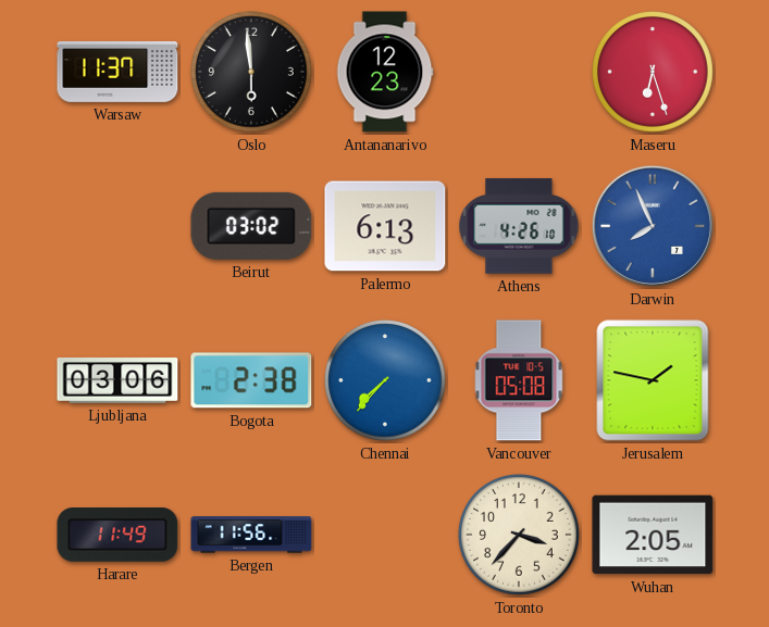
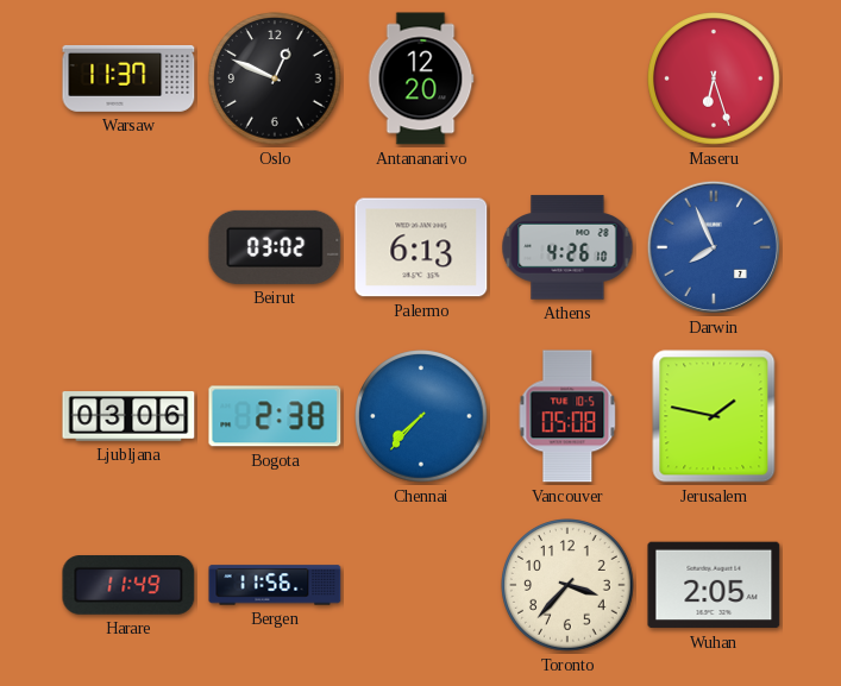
Oslo: 5:59 -> 12:49
Antananarivo: 12:23 -> 12:20
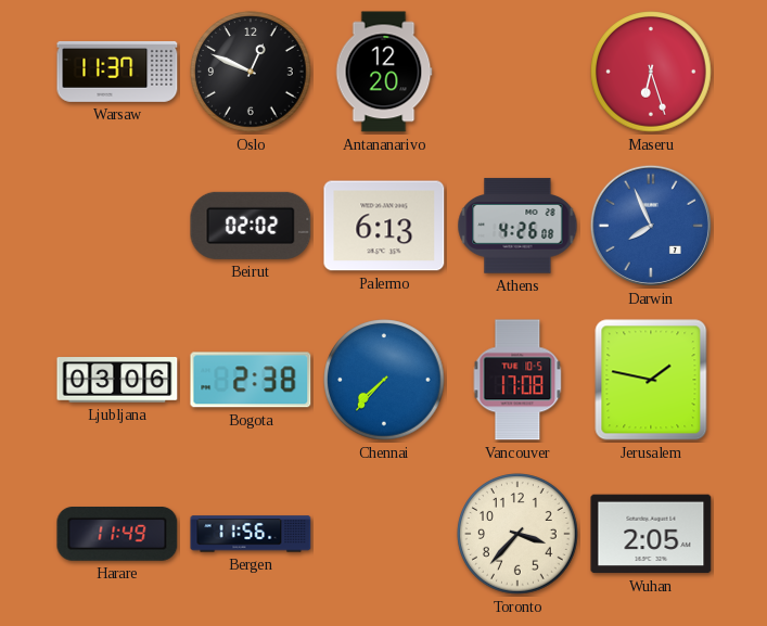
Beirut: 03:02 -> 02:02
Athens: 4:26:10 -> 4:26:08
Vancouver: 05:08 -> 17:08
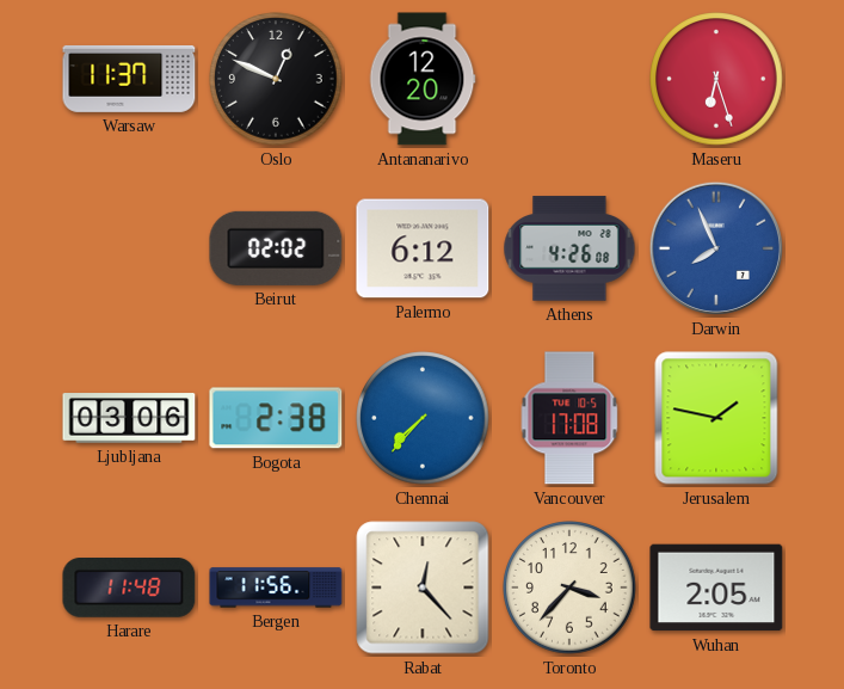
Palermo: 6:13 -> 6:12
Harare: 11:49 -> 11:48
Rabat: none -> 12:23
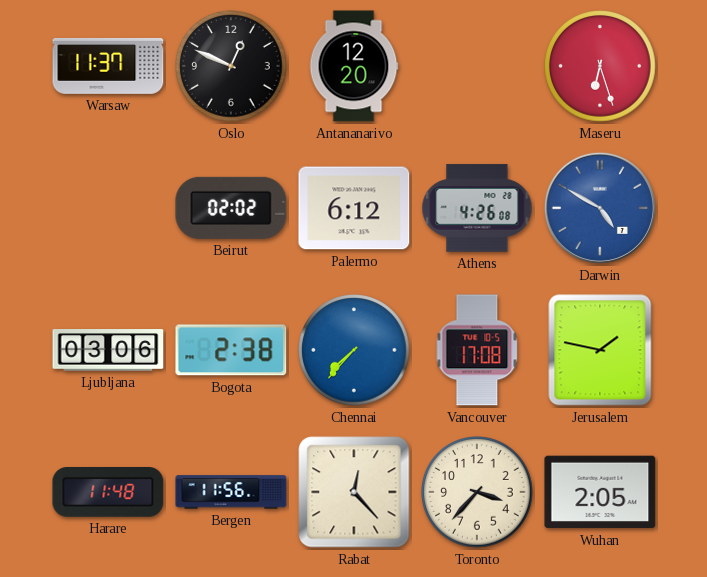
Darwin: 7:56 -> 4:50
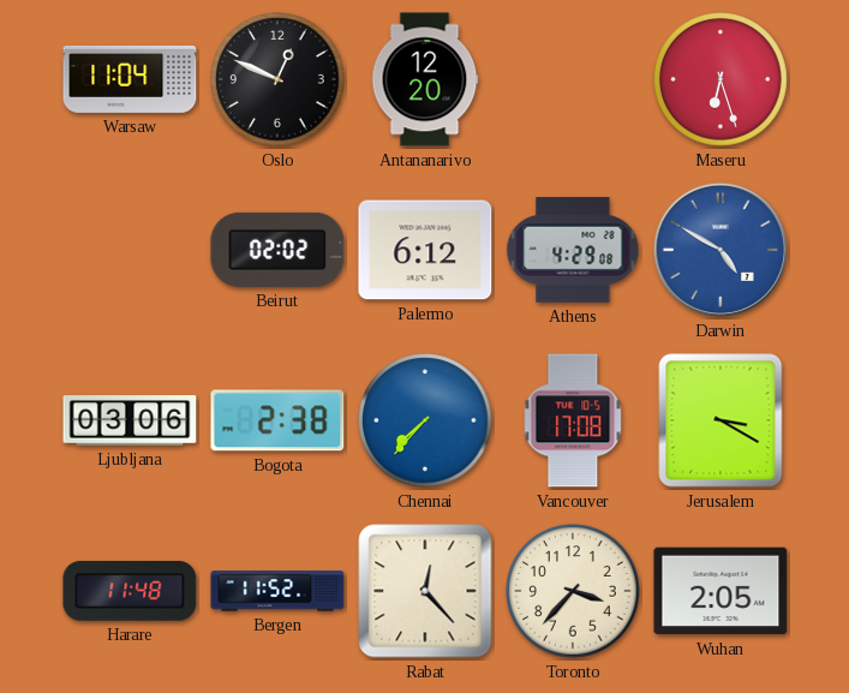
Warsaw: 11:37 -> 11:04
Athens: 4:26 -> 4:29
Jerusalem: 1:47 -> 3:20
Bergen: 11:56 -> 11:52
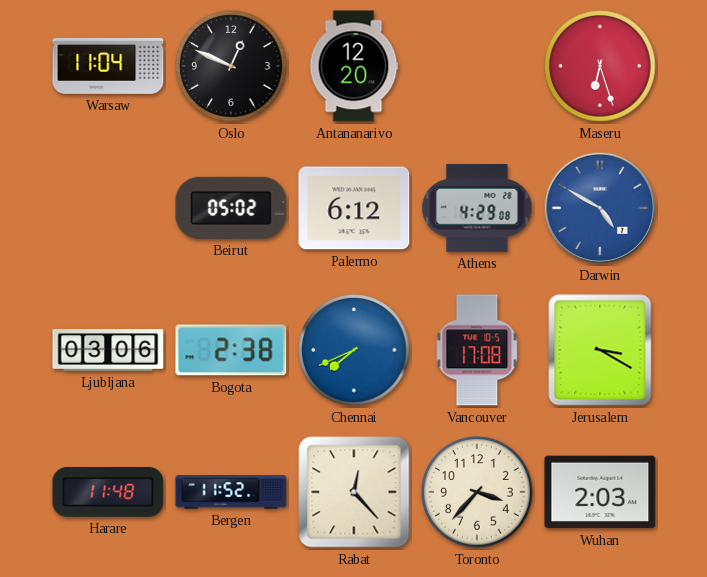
Beirut: 02:02 -> 05:02
Chennai: 7:37 -> 7:41
Wuhan: 2:05 -> 2:03
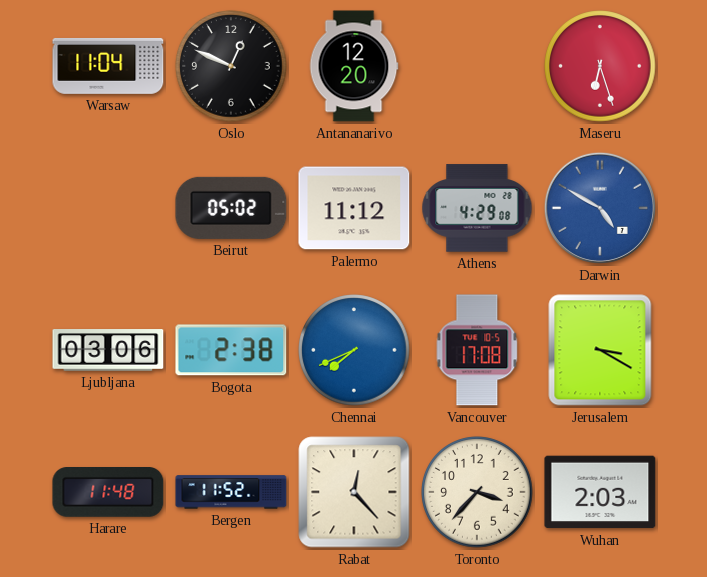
Palermo: 6:12 -> 11:12
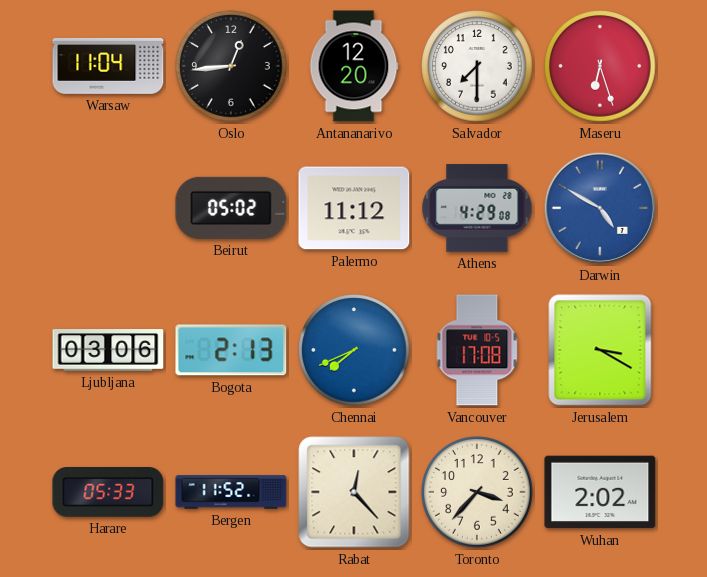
Oslo: 12:49 -> 12:44
Salvador: none -> 7:30
Bogota: 2:38 -> 2:13
Harare: 11:48 -> 05:33
Wuhan: 2:03 -> 2:02
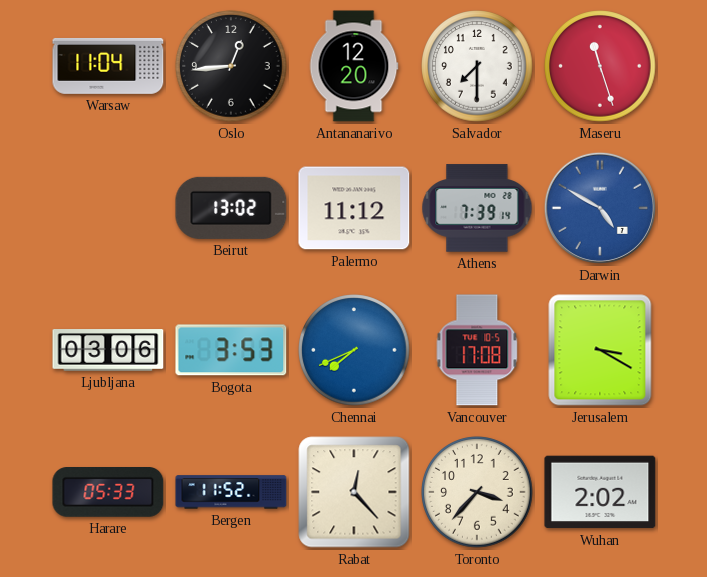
Maseru: 6:27 -> 11:27
Beirut: 05:02 -> 13:02
Athens: 4:29 -> 7:39
Bogota: 2:13 -> 3:53
